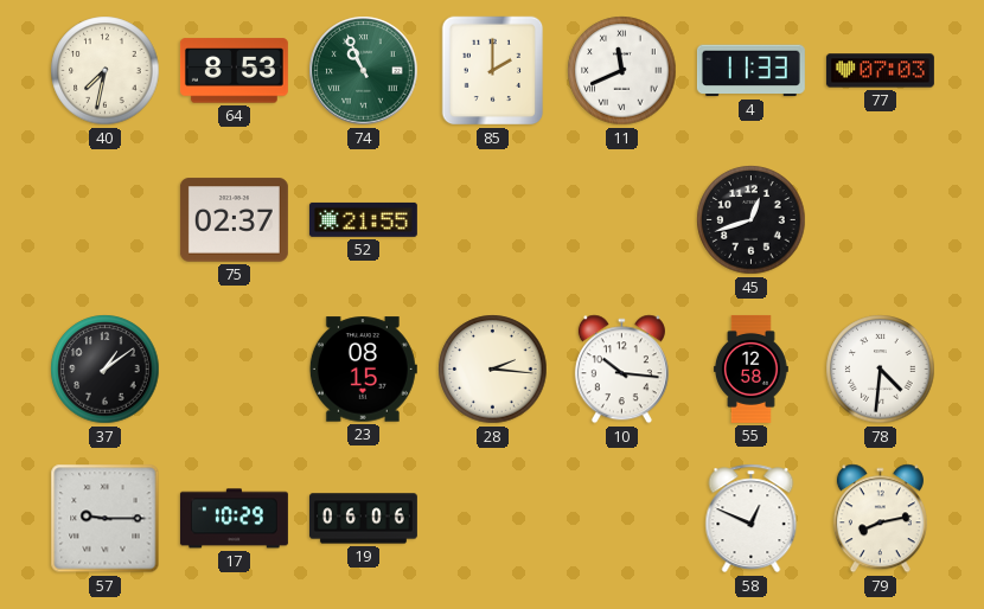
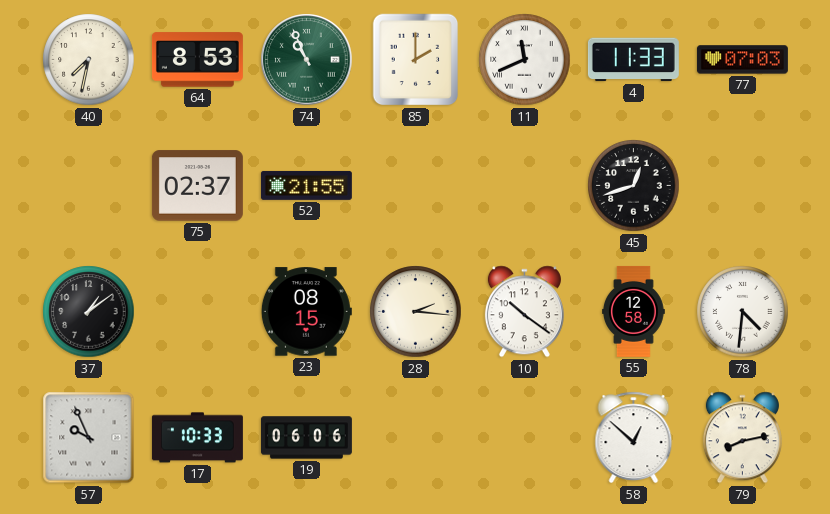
10: 10:16 -> 10:21
57: 9:15 -> 9:56
17: 10:29 -> 10:33
58: 12:49 -> 12:52
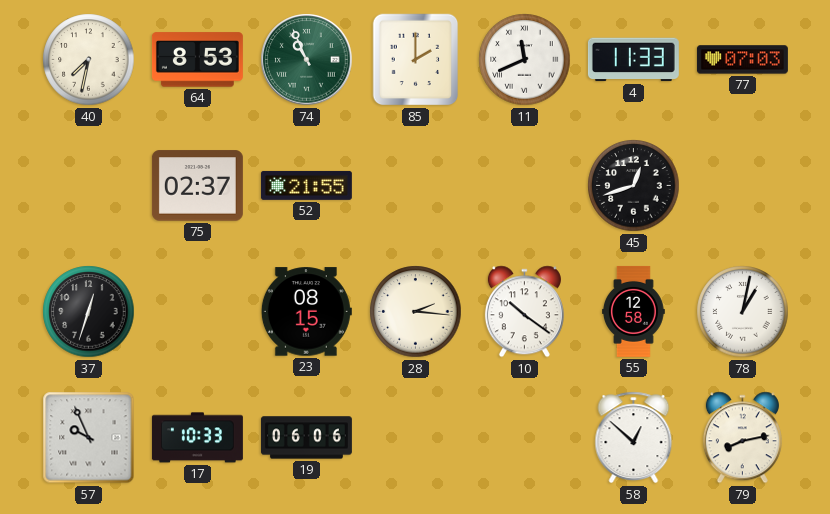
37: 1:09 -> 12:33
78: 4:31 -> 1:02
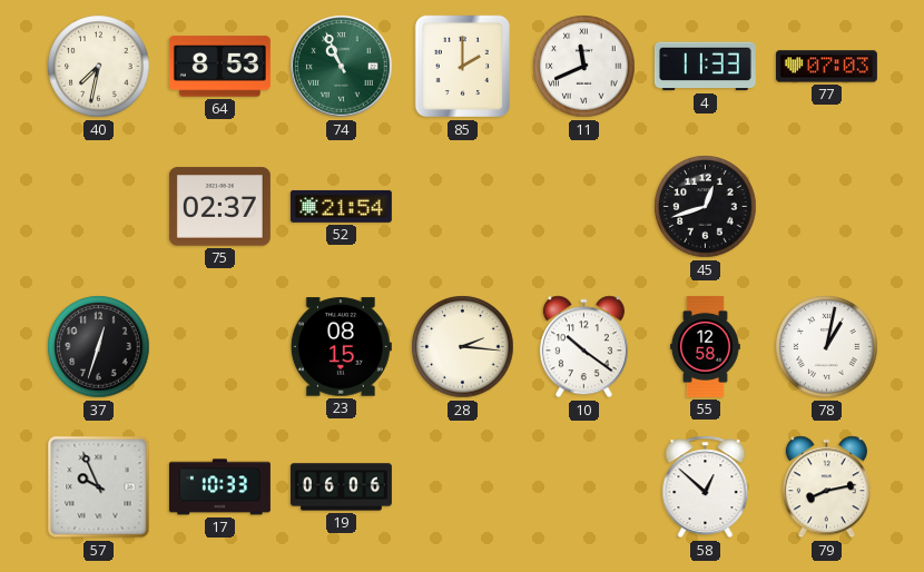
52: 21:55 -> 21:54
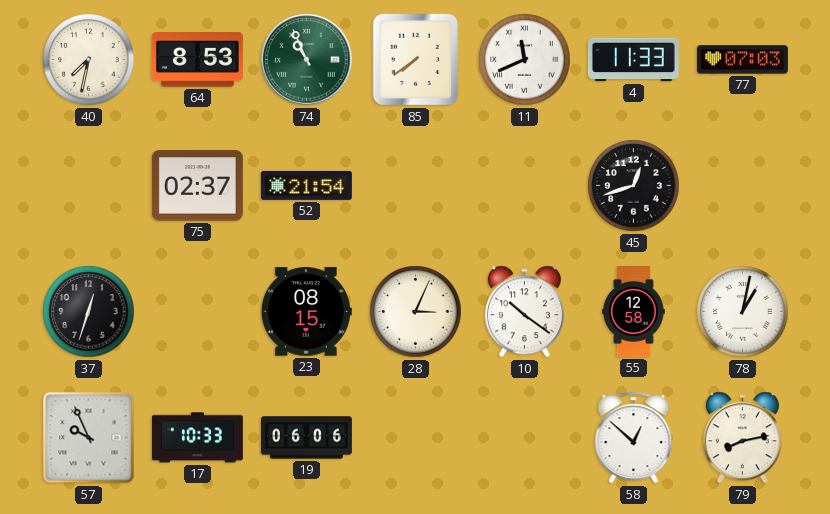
85: 2:00 -> 7:39
28: 2:16 -> 3:04
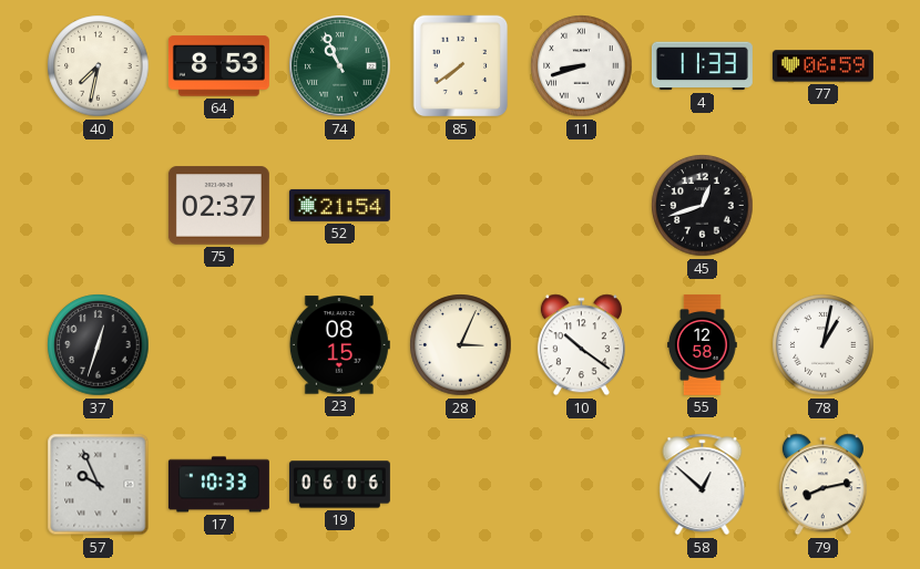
11: 11:41 -> 8:42
77: 07:03 -> 06:59
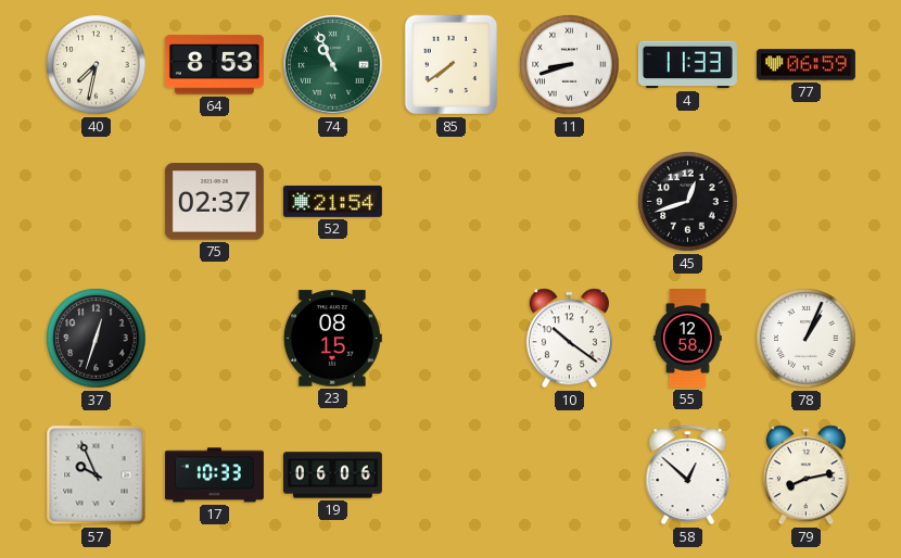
28: 3:04 -> none
78: 1:02 -> 1:04
